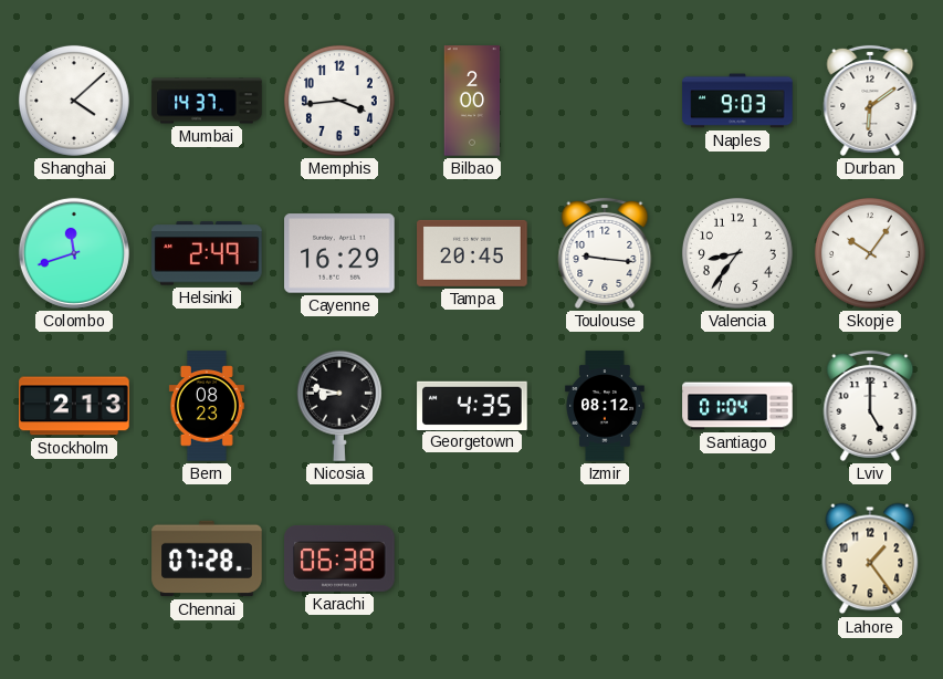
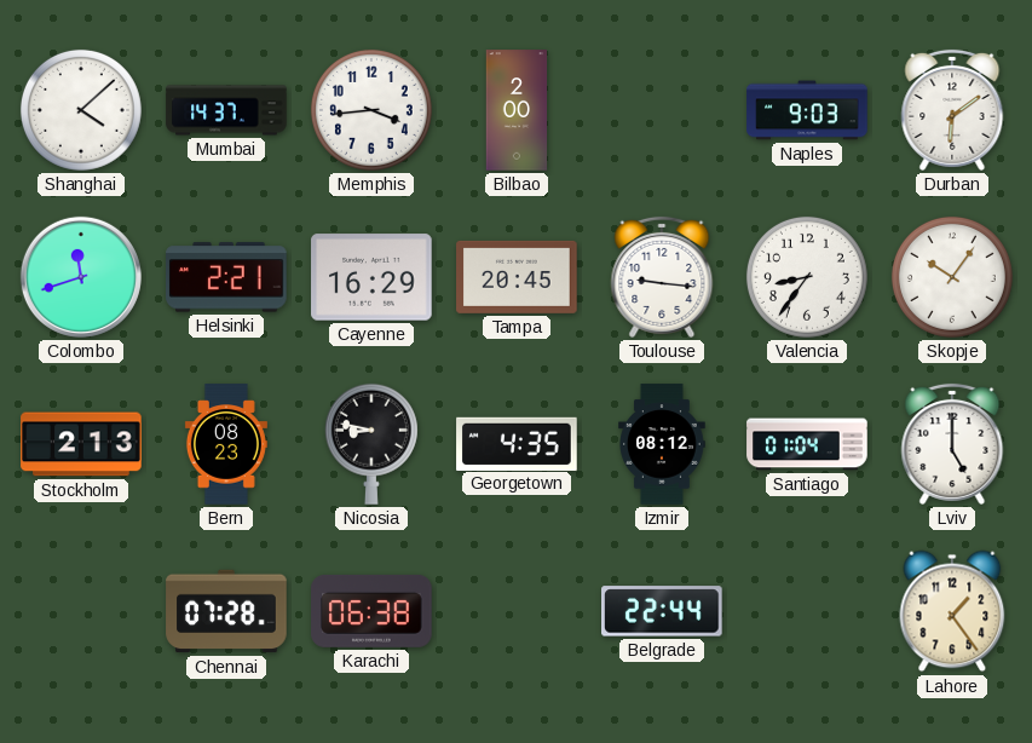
Helsinki: 2:49 -> 2:21
Belgrade: none -> 22:44
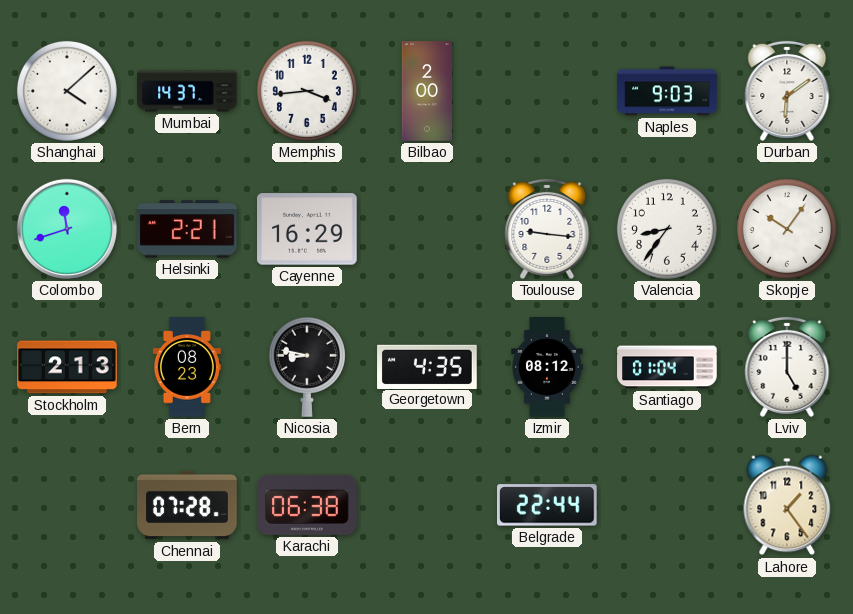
Tampa: 20:45 -> none
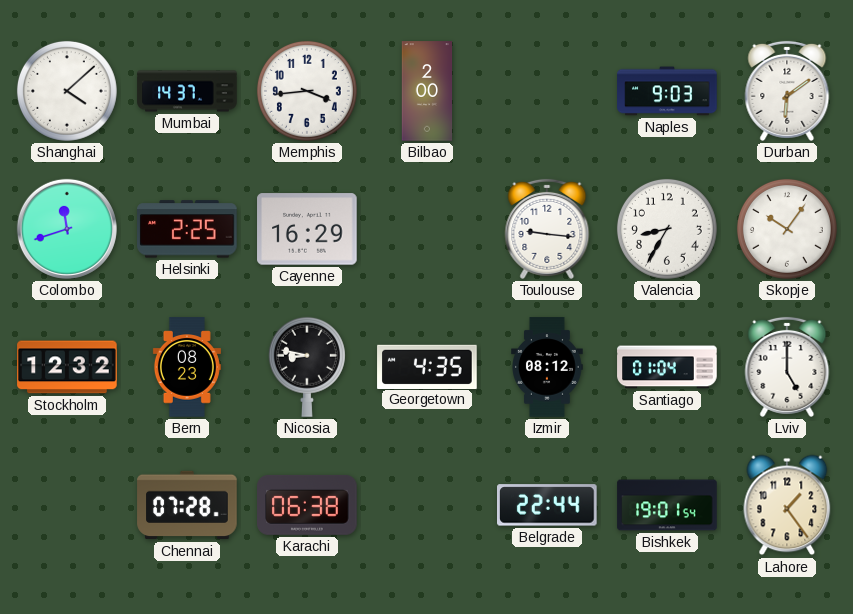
Helsinki: 2:21 -> 2:25
Valencia: 8:36 -> 8:35
Stockholm: 2:13 -> 12:32
Bishkek: none -> 19:01
